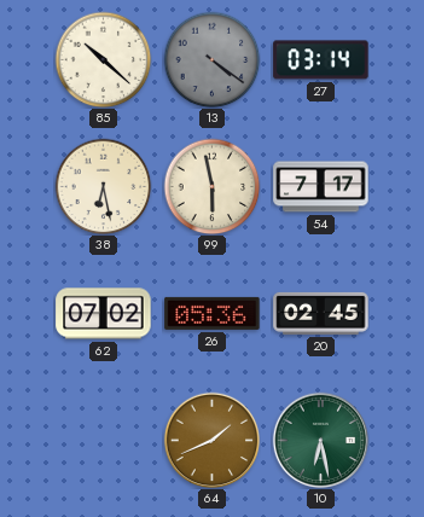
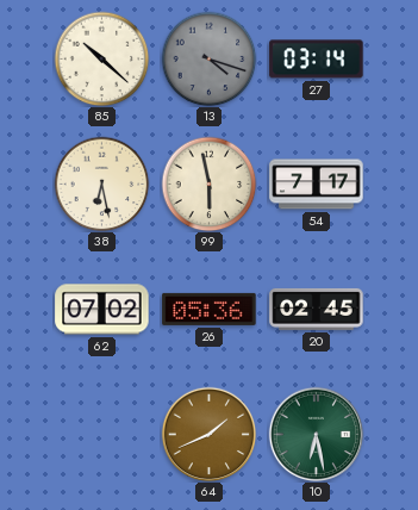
13: 4:21 -> 4:18
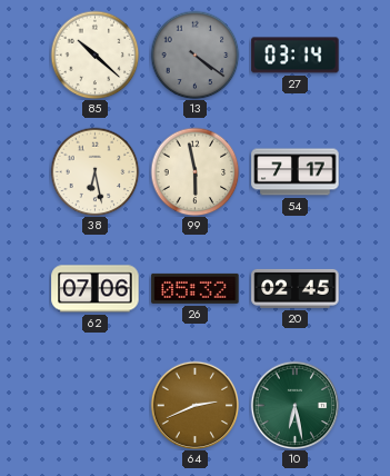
13: 4:18 -> 4:21
62: 07:02 -> 07:06
26: 05:36 -> 05:32
64: 1:41 -> 2:41
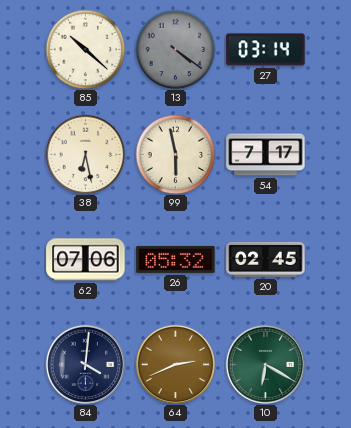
84: none -> 4:01
10: 6:28 -> 6:20
